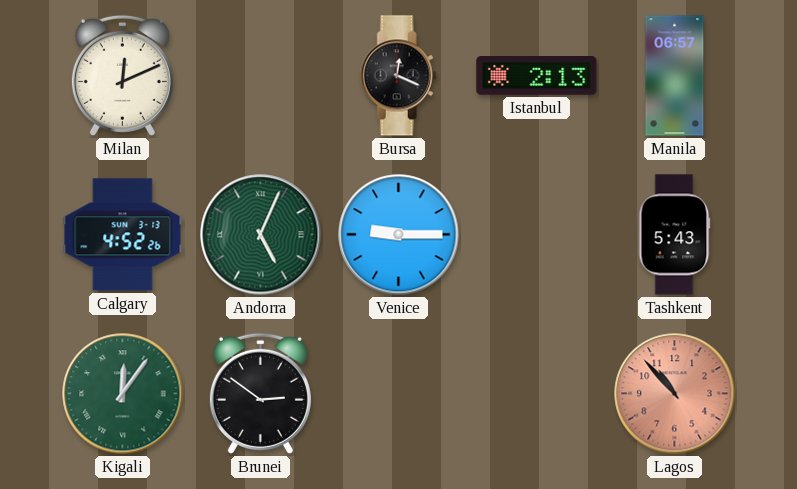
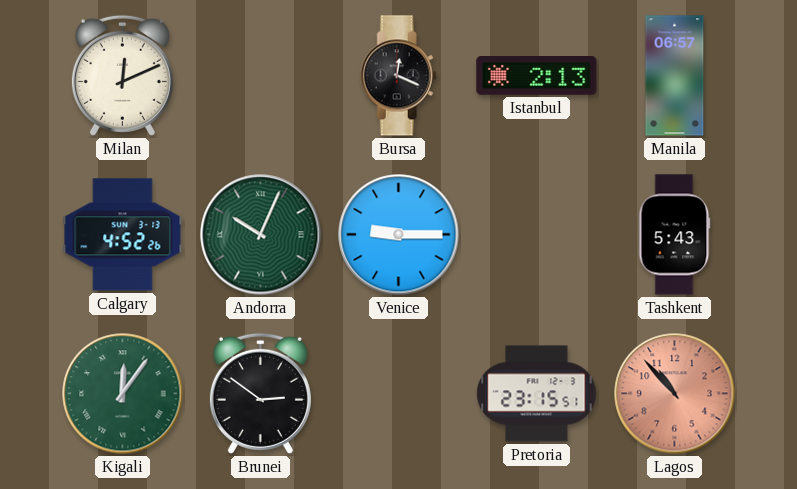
Andorra: 5:04 -> 10:04
Pretoria: none -> 23:15
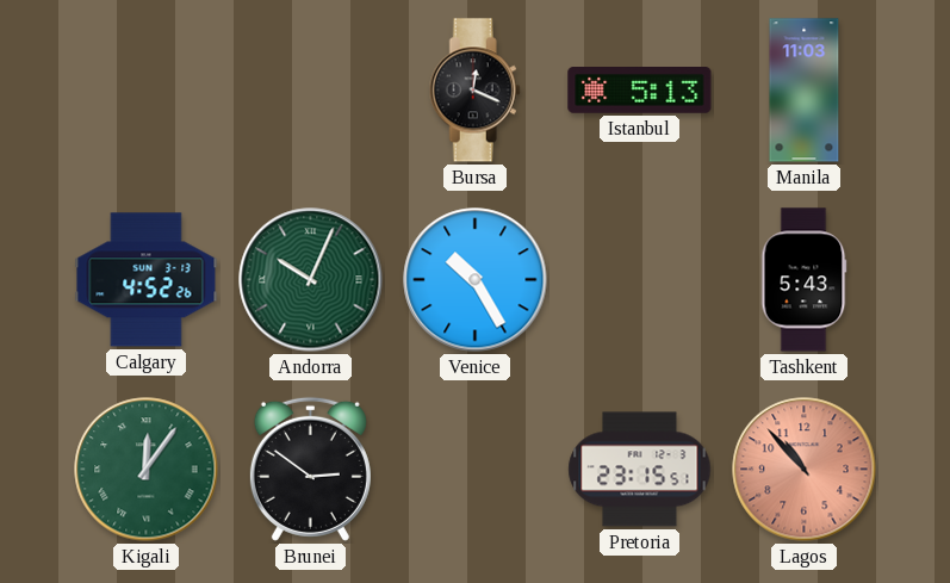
Milan: 12:11 -> none
Istanbul: 2:13 -> 5:13
Manila: 06:57 -> 11:03
Venice: 9:15 -> 10:25
